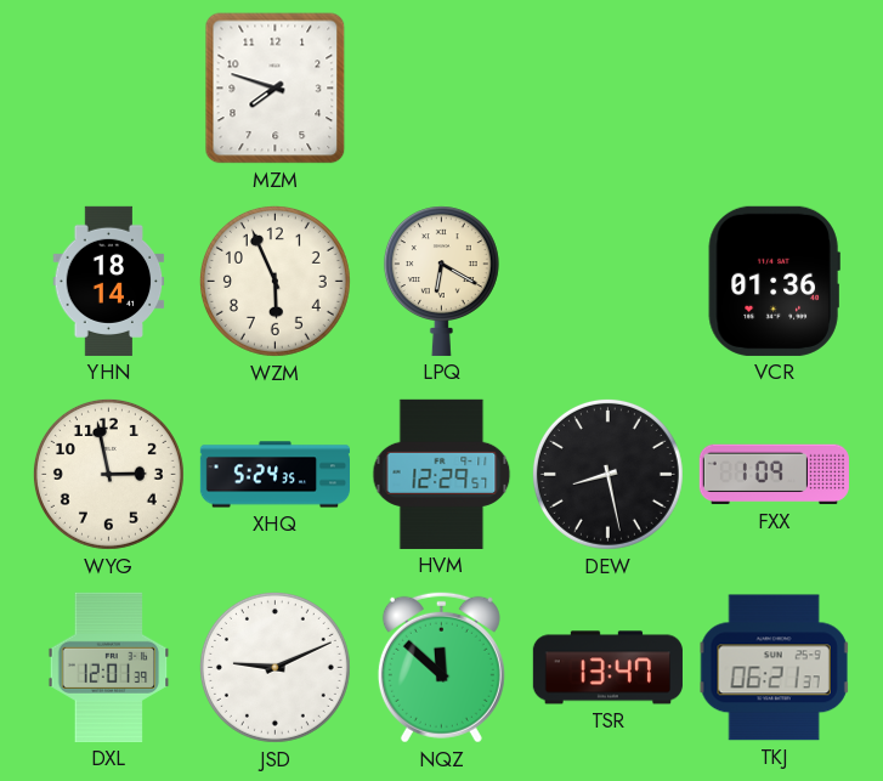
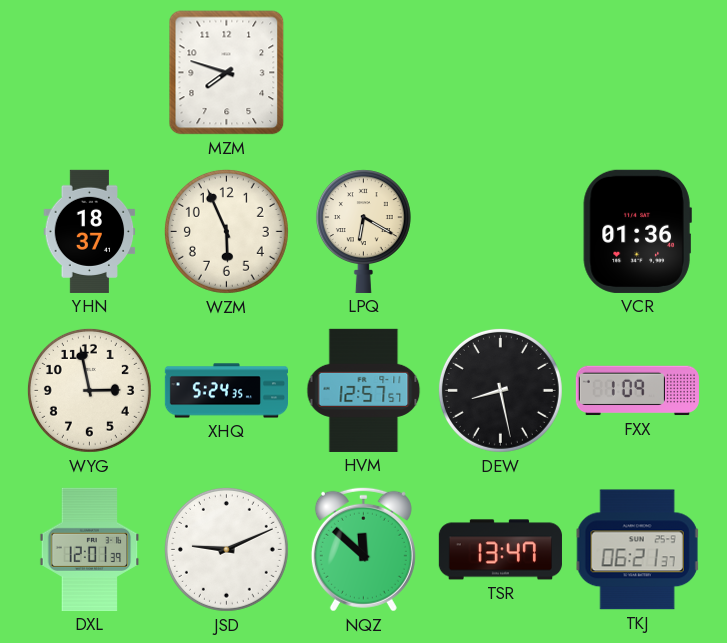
YHN: 18:14 -> 18:37
HVM: 12:29 -> 12:57
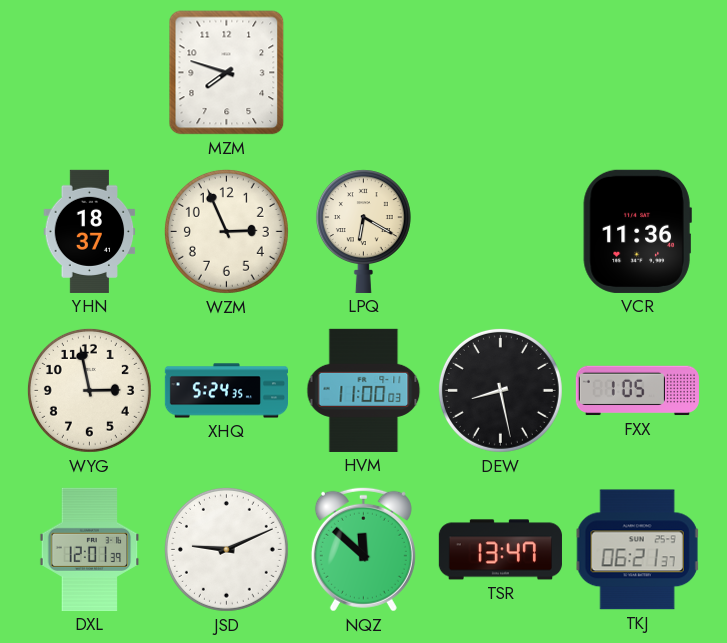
WZM: 5:56 -> 2:56
VCR: 01:36 -> 11:36
HVM: 12:57 -> 11:00
FXX: 1:09 -> 1:05
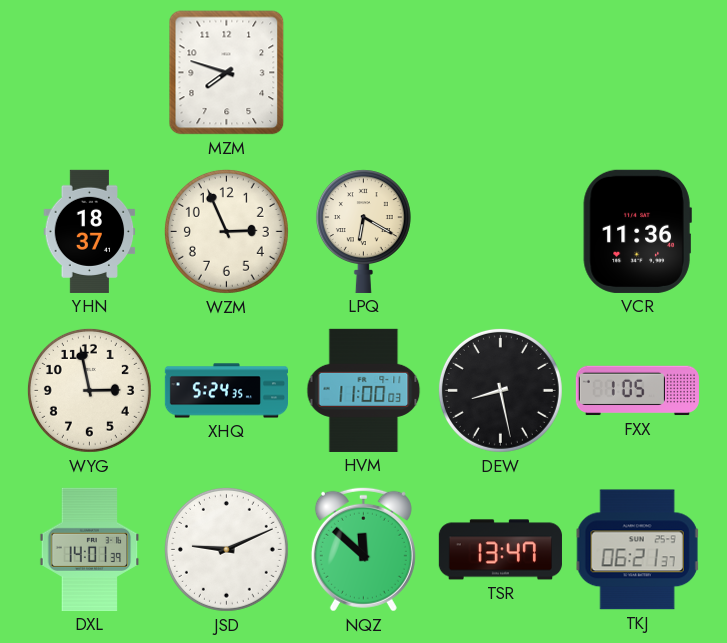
DXL: 12:01 -> 14:01
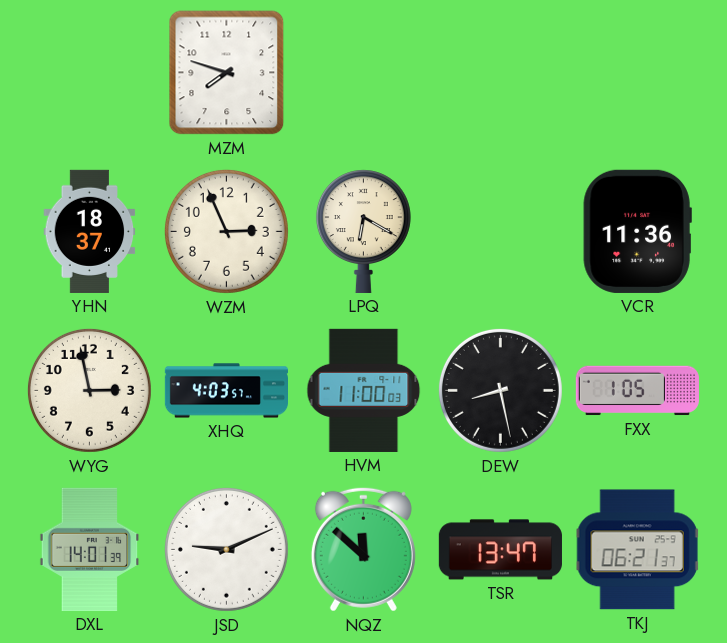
XHQ: 5:24 -> 4:03
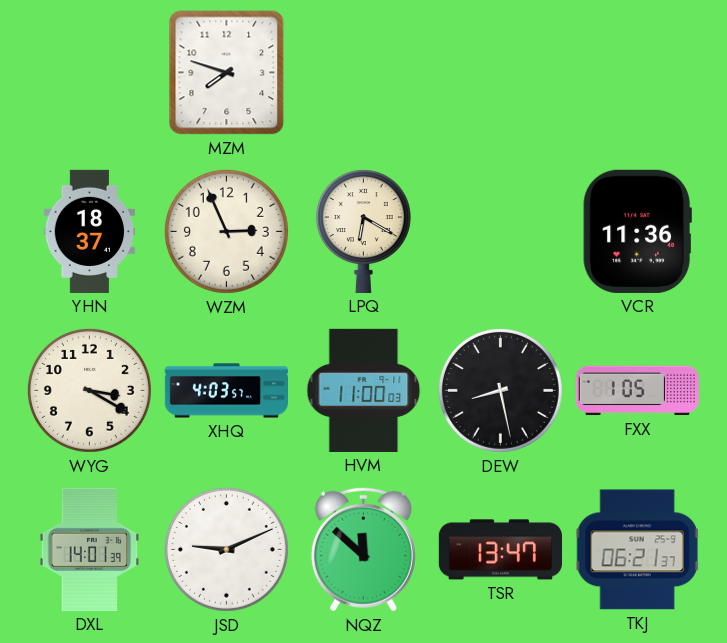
WYG: 2:58 -> 3:20
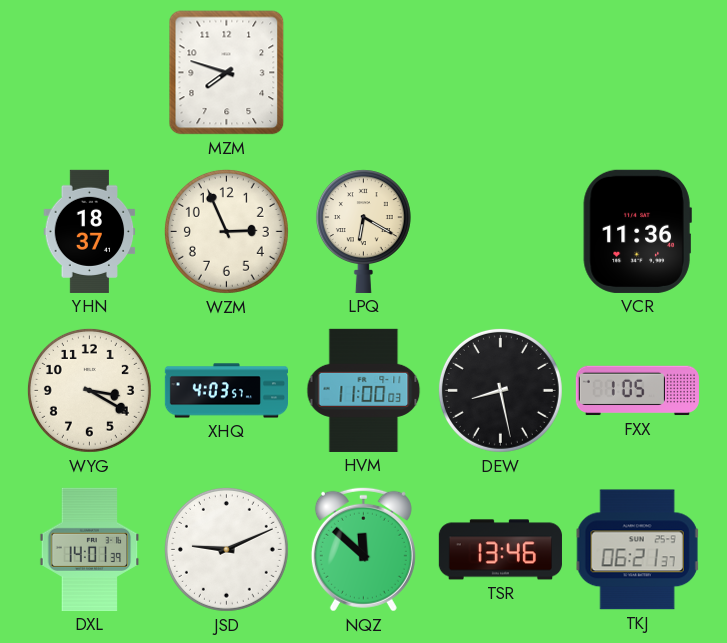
TSR: 13:47 -> 13:46
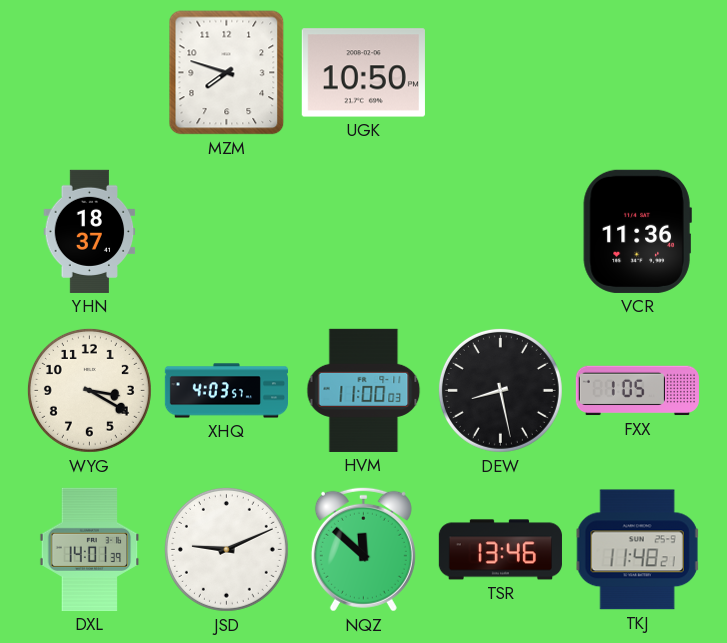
UGK: none -> 10:50
WZM: 2:56 -> none
LPQ: 6:20 -> none
TKJ: 06:21 -> 11:48
